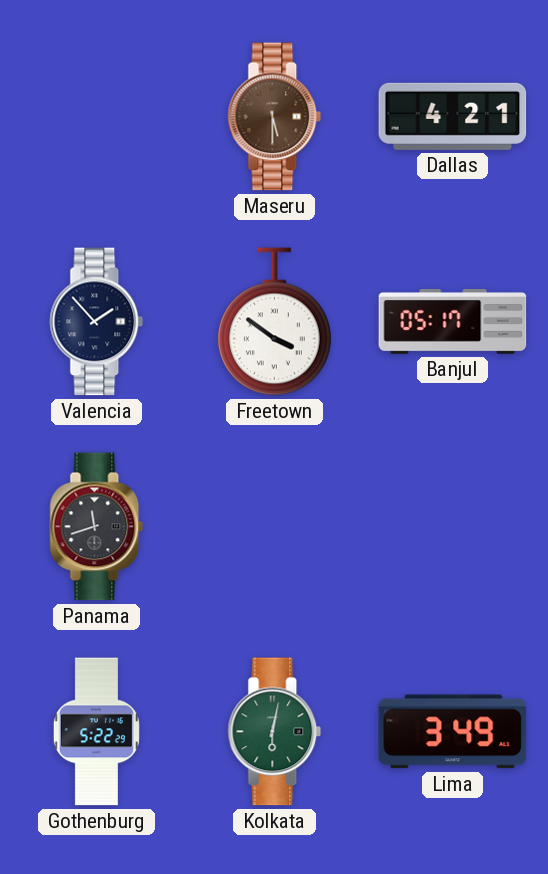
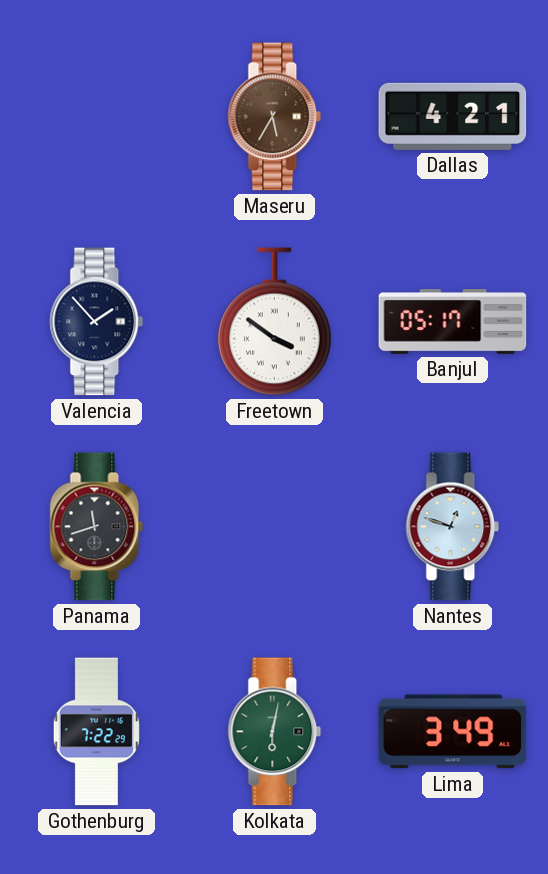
Maseru: 5:30 -> 5:35
Nantes: none -> 12:48
Gothenburg: 5:22 -> 7:22
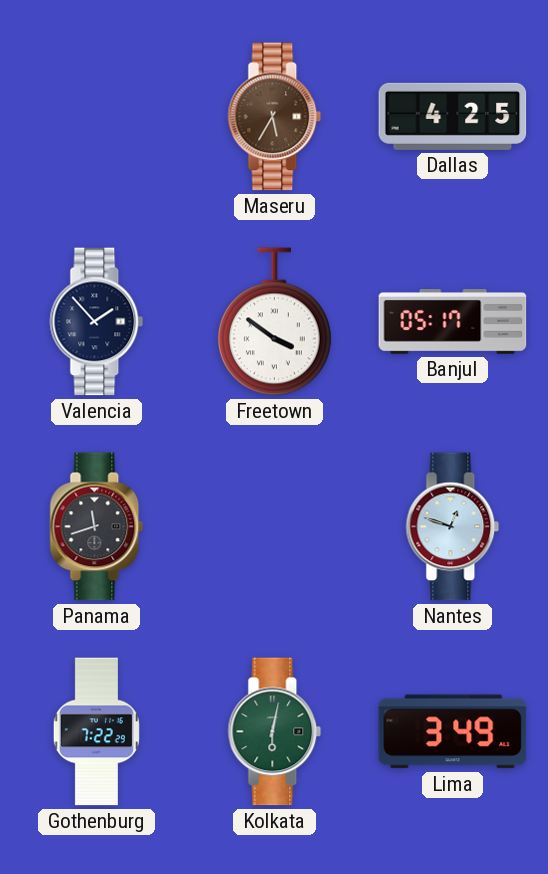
Dallas: 4:21 -> 4:25
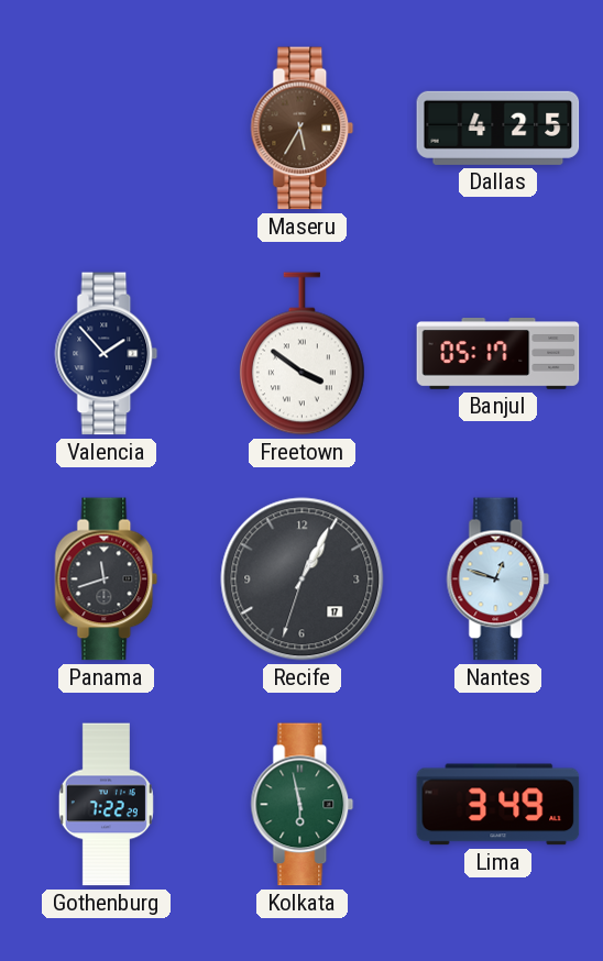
Recife: none -> 1:04
Kolkata: 6:02 -> 5:58
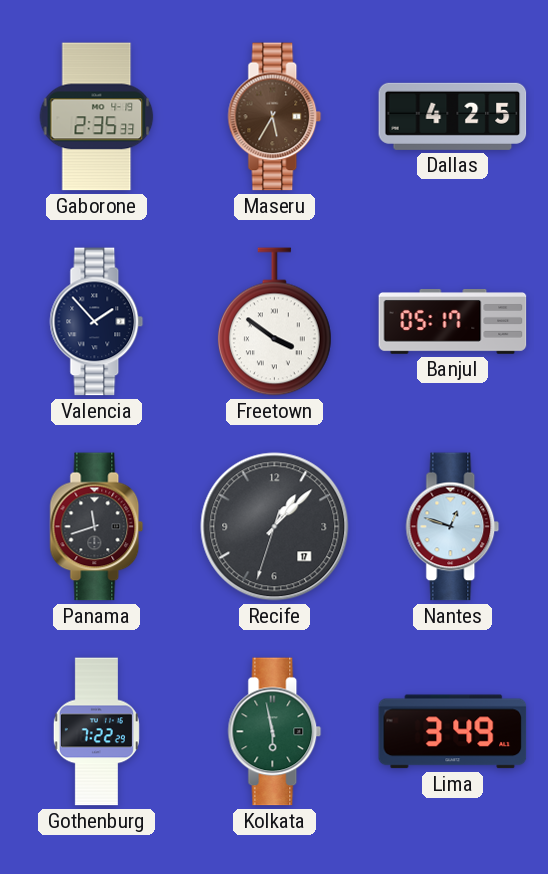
Gaborone: none -> 2:35
Recife: 1:04 -> 1:07
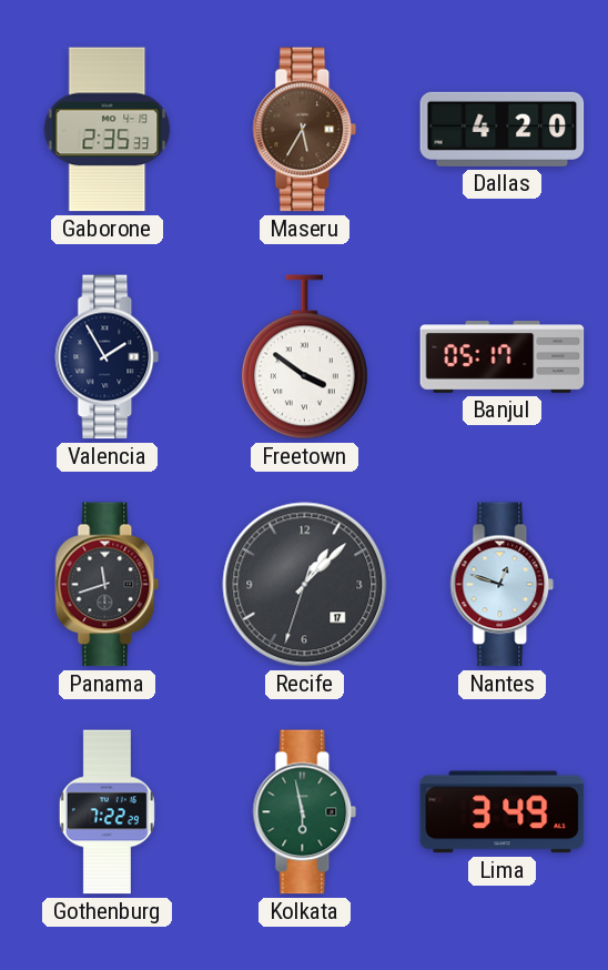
Dallas: 4:25 -> 4:20
Valencia: 1:53 -> 1:55
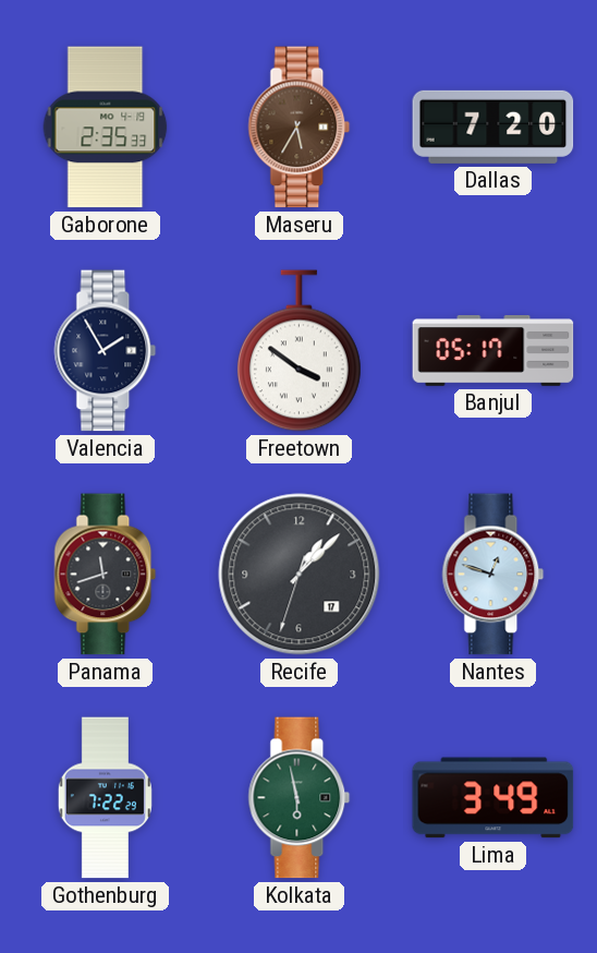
Dallas: 4:20 -> 7:20
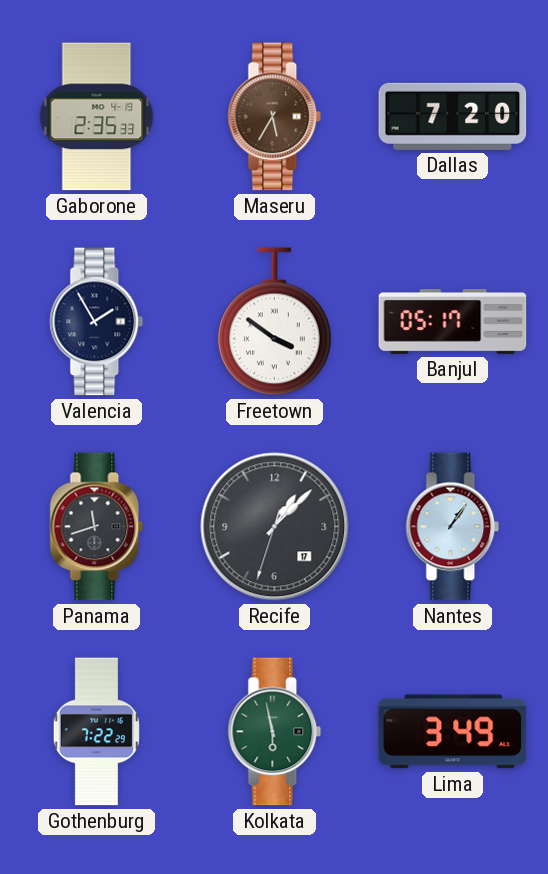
Nantes: 12:48 -> 1:06
